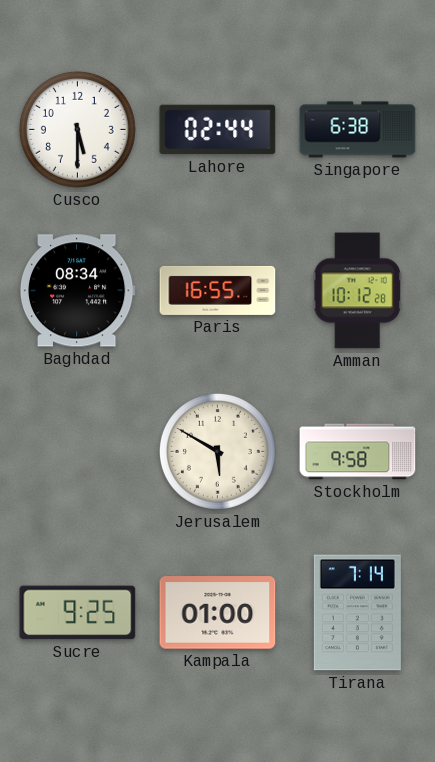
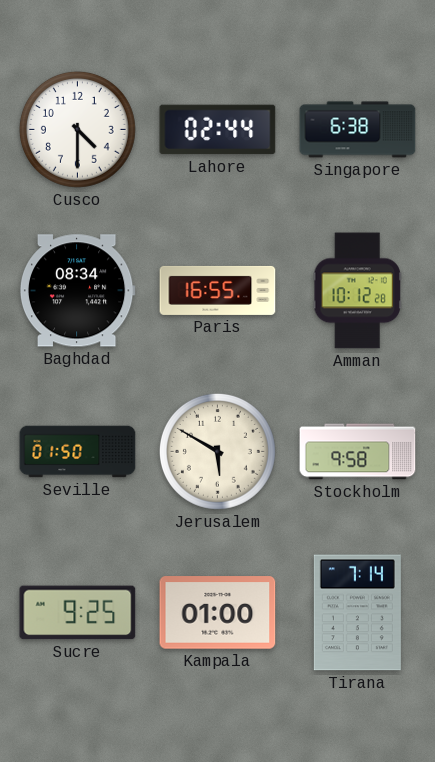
Cusco: 5:30 -> 4:30
Seville: none -> 01:50
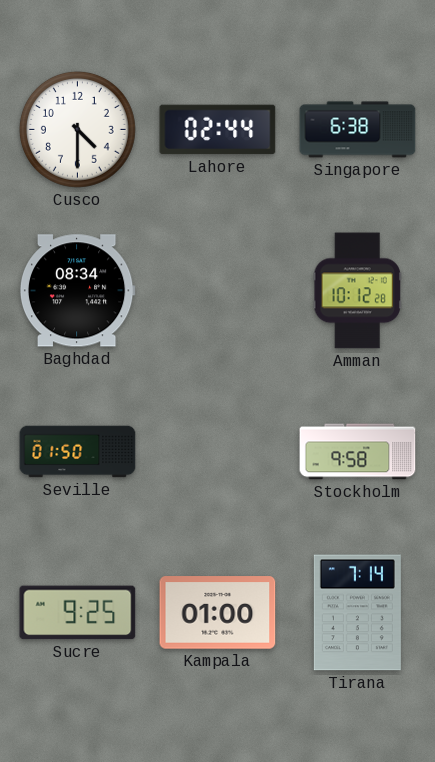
Paris: 16:55 -> none
Jerusalem: 5:50 -> none
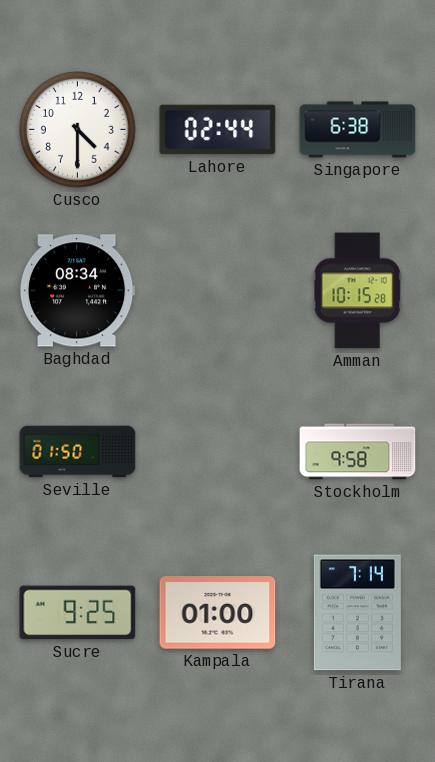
Amman: 10:12 -> 10:15
